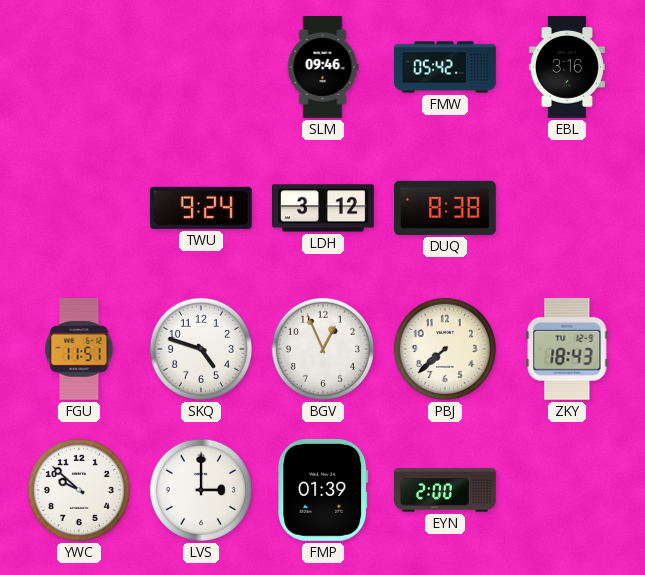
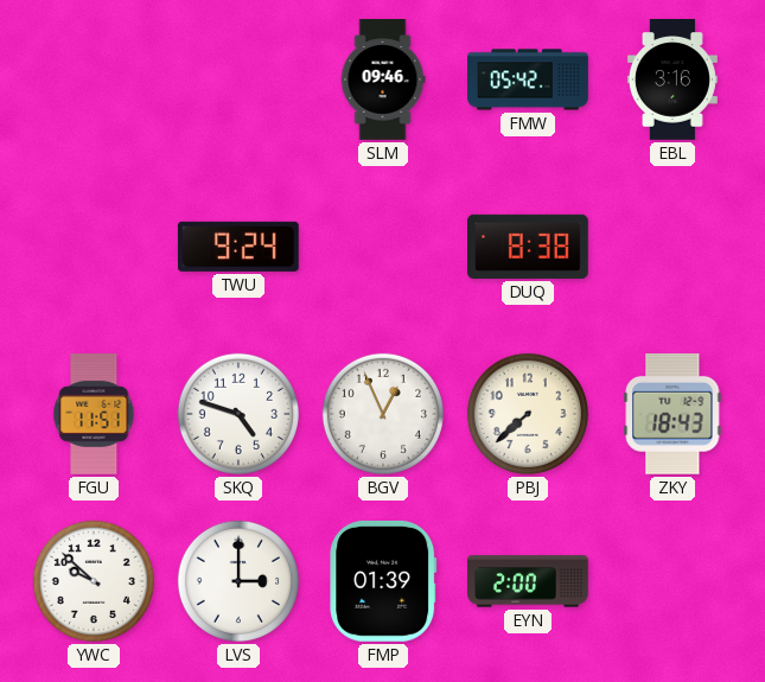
LDH: 3:12 -> none
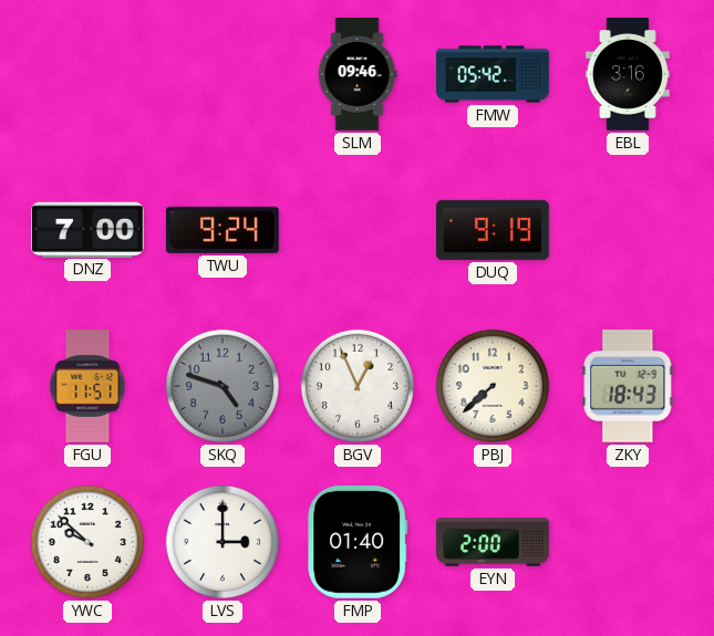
DNZ: none -> 7:00
DUQ: 8:38 -> 9:19
SKQ dial: white -> grey
FMP: 01:39 -> 01:40
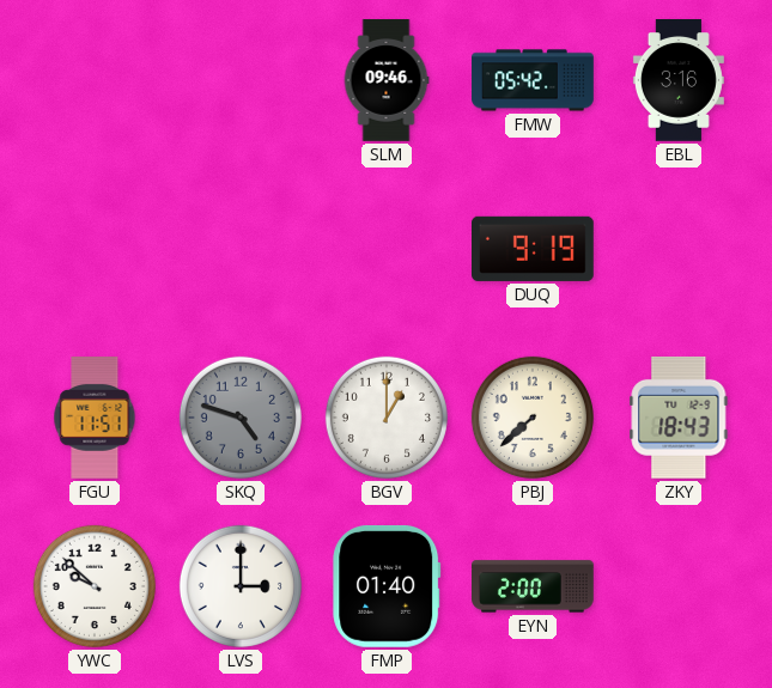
DNZ: 7:00 -> none
TWU: 9:24 -> none
BGV: 12:56 -> 1:00
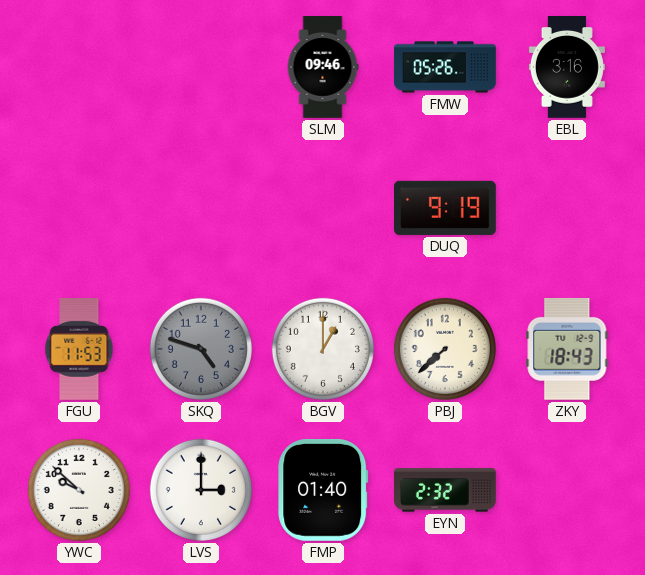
FMW: 05:42 -> 05:26
FGU: 11:51 -> 11:53
EYN: 2:00 -> 2:32
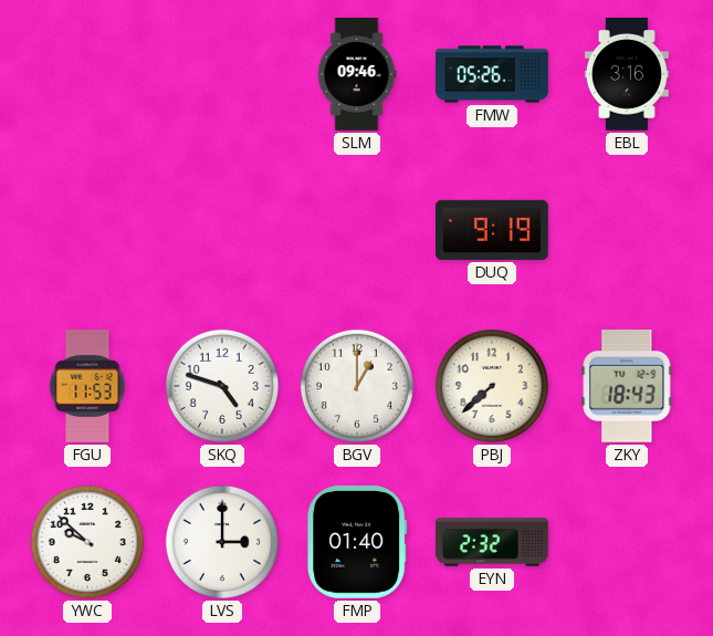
SKQ dial: grey -> white
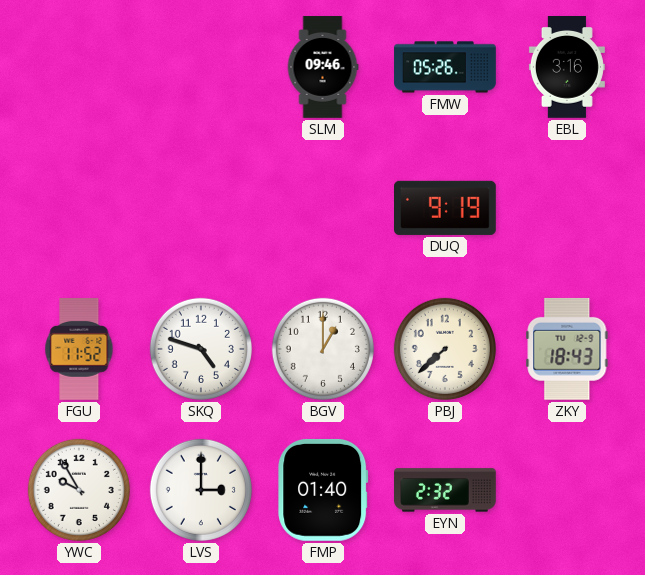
FGU: 11:53 -> 11:52
YWC: 9:52 -> 9:55
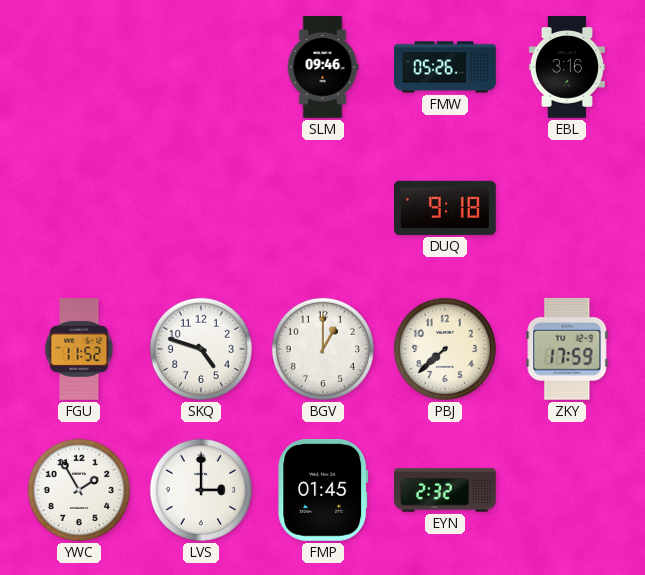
DUQ: 9:19 -> 9:18
ZKY: 18:43 -> 17:59
YWC: 9:55 -> 1:55
FMP: 01:40 -> 01:45
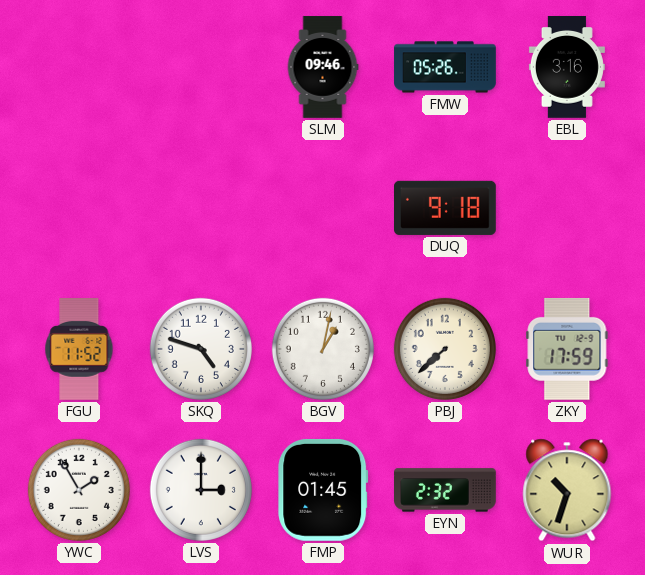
BGV: 1:00 -> 1:02
WUR: none -> 10:33
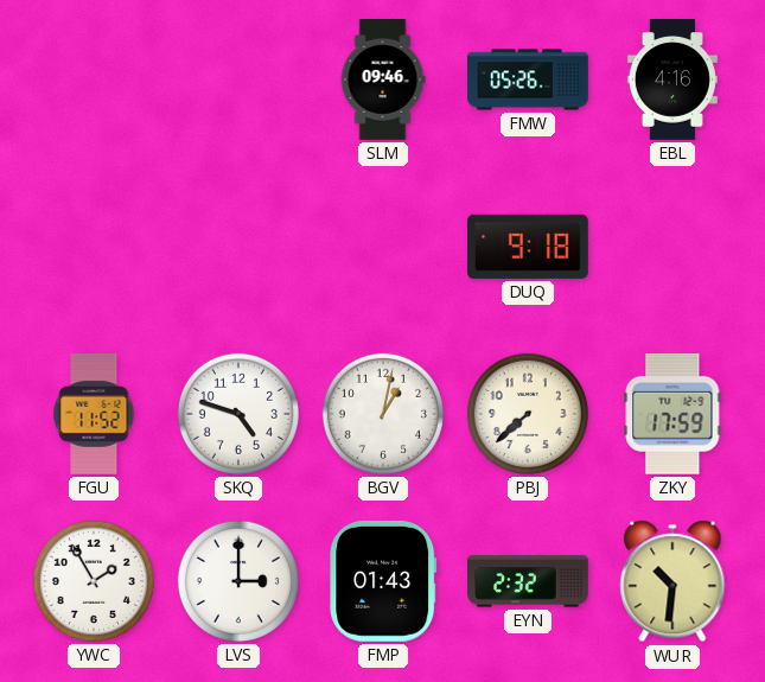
EBL: 3:16 -> 4:16
FMP: 01:45 -> 01:43
WUR: 10:33 -> 10:31
